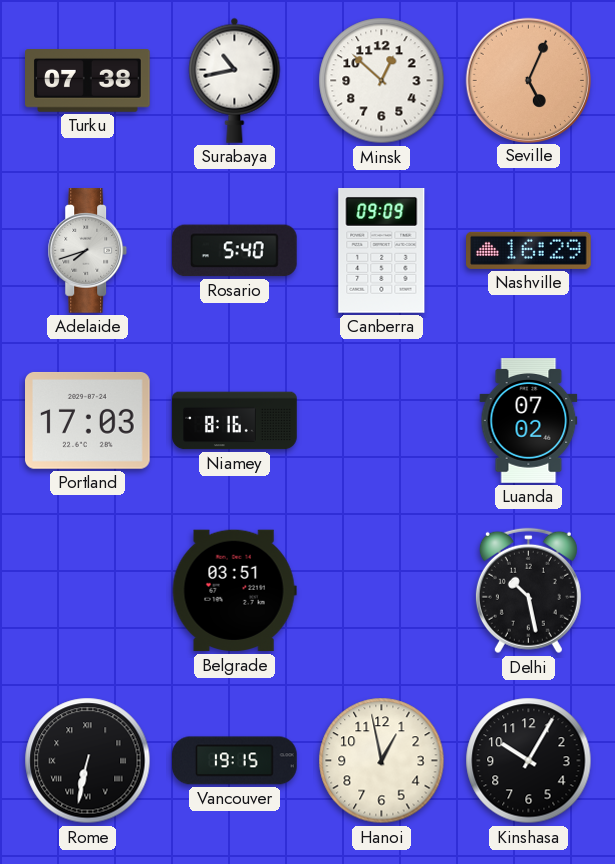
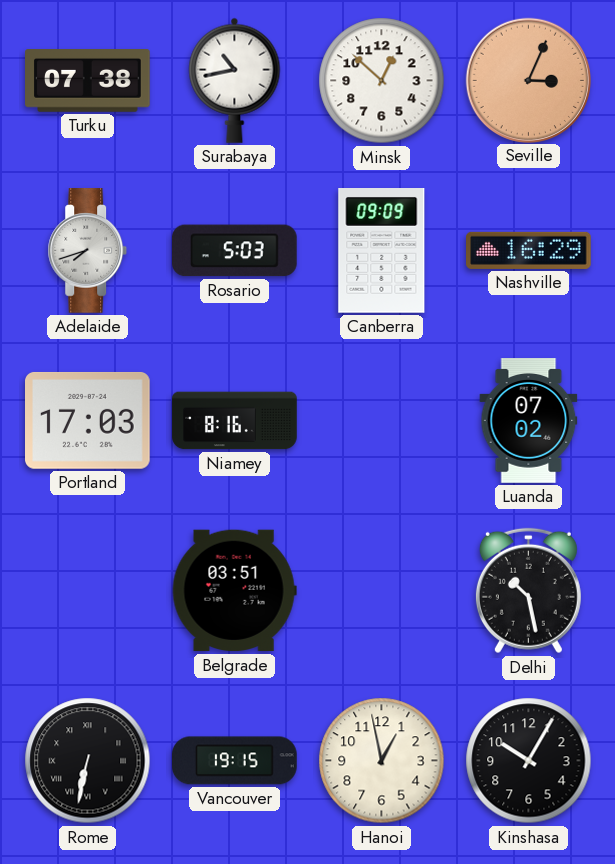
Seville: 5:04 -> 3:04
Rosario: 5:40 -> 5:03
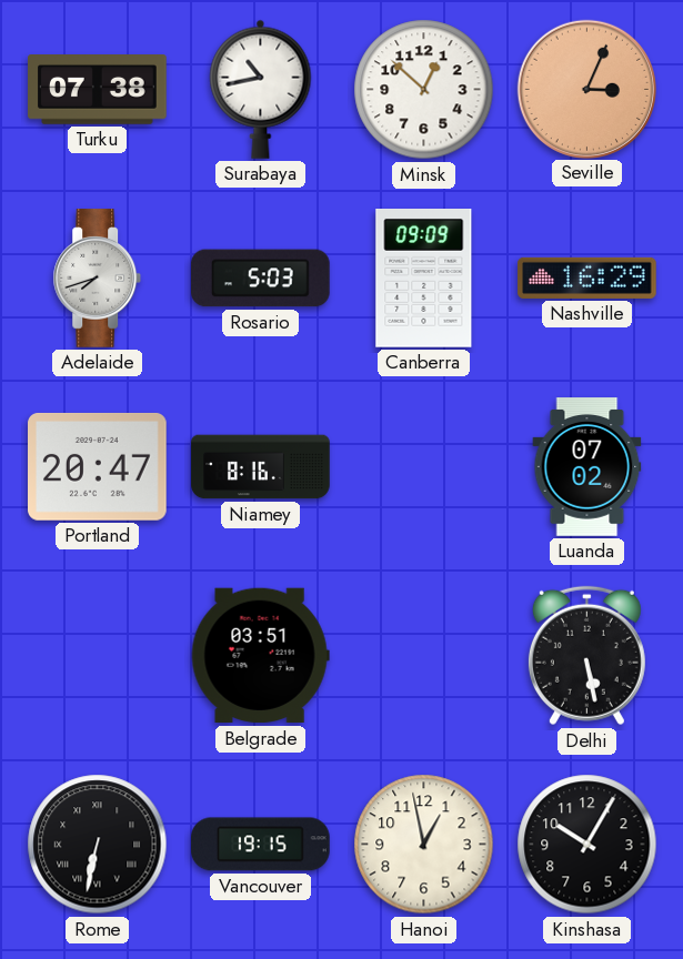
Portland: 17:03 -> 20:47
Delhi: 10:28 -> 5:28
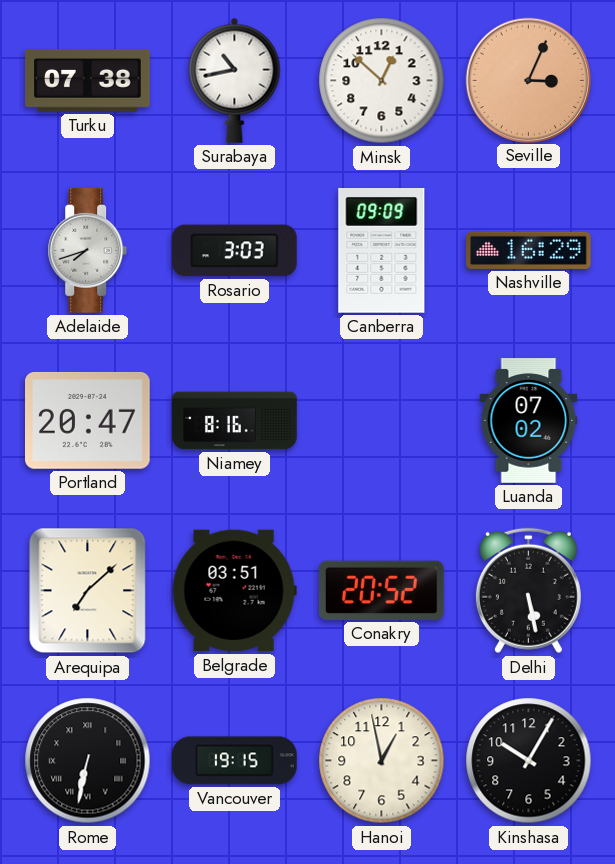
Rosario: 5:03 -> 3:03
Arequipa: none -> 7:08
Conakry: none -> 20:52
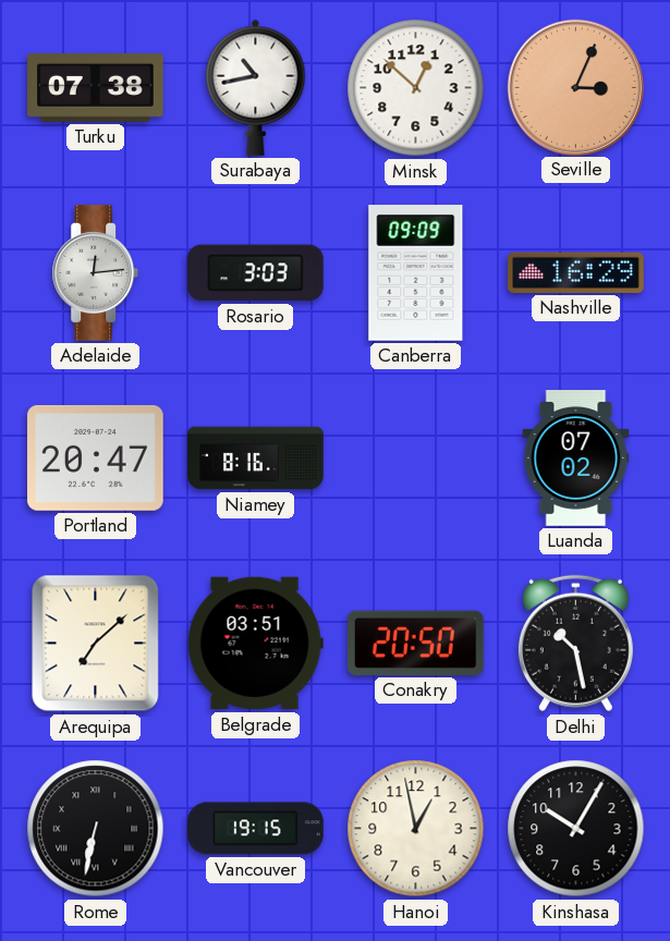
Adelaide: 7:42 -> 12:14
Conakry: 20:52 -> 20:50
Delhi: 5:28 -> 10:28
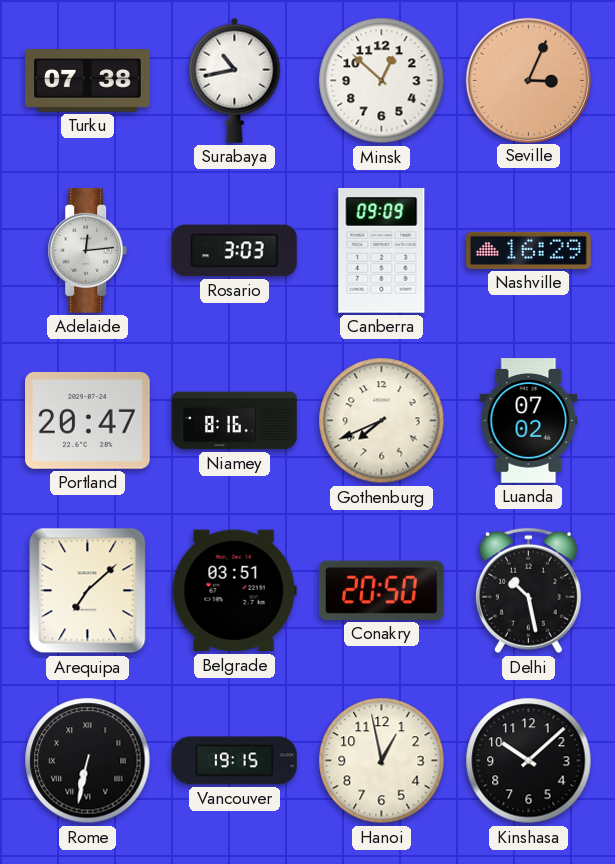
Gothenburg: none -> 7:41
Kinshasa: 10:05 -> 10:08
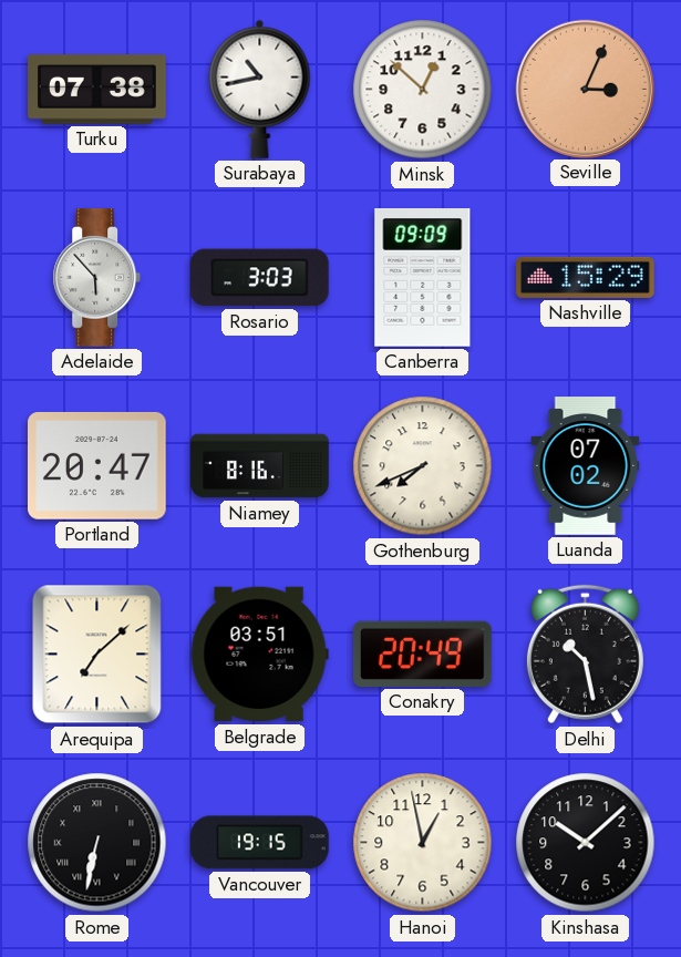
Adelaide: 12:14 -> 5:53
Nashville: 16:29 -> 15:29
Conakry: 20:50 -> 20:49
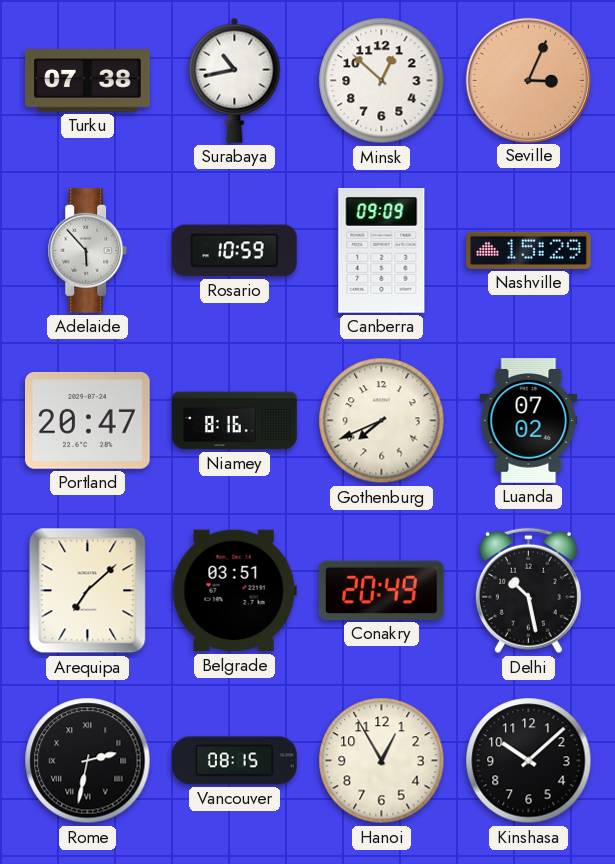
Rosario: 3:03 -> 10:59
Rome: 6:32 -> 2:32
Vancouver: 19:15 -> 08:15
Hanoi: 12:58 -> 12:55
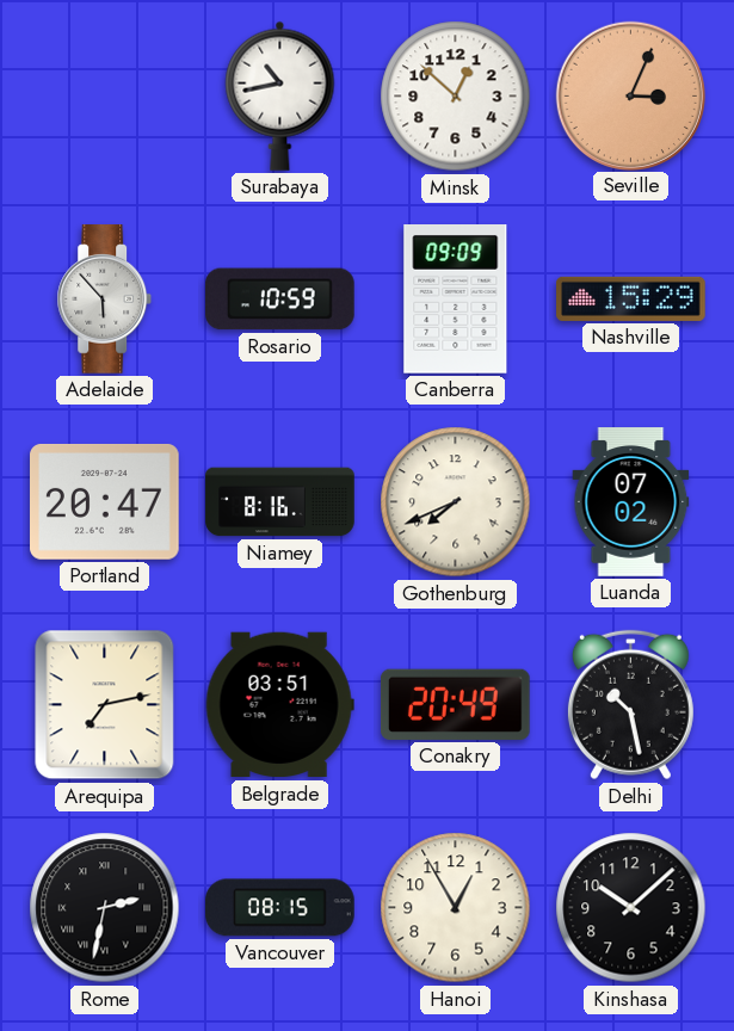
Turku: 07:38 -> none
Arequipa: 7:08 -> 7:13
